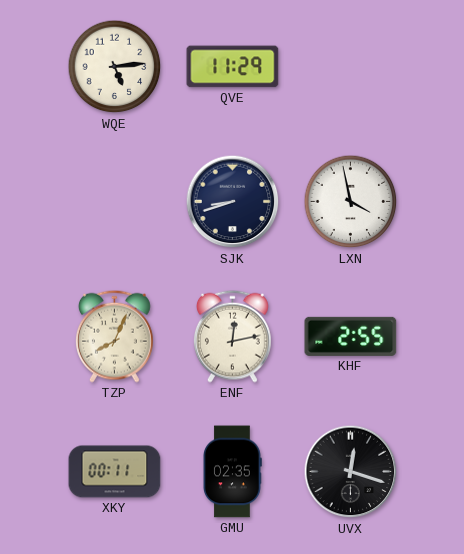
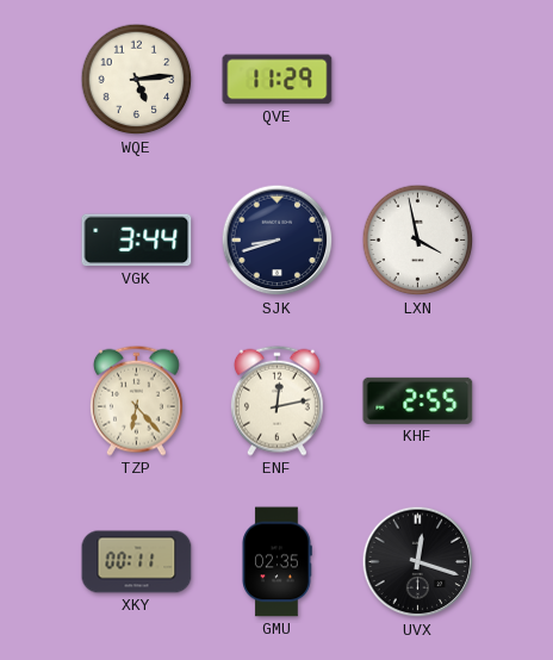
VGK: none -> 3:44
TZP: 8:04 -> 6:23
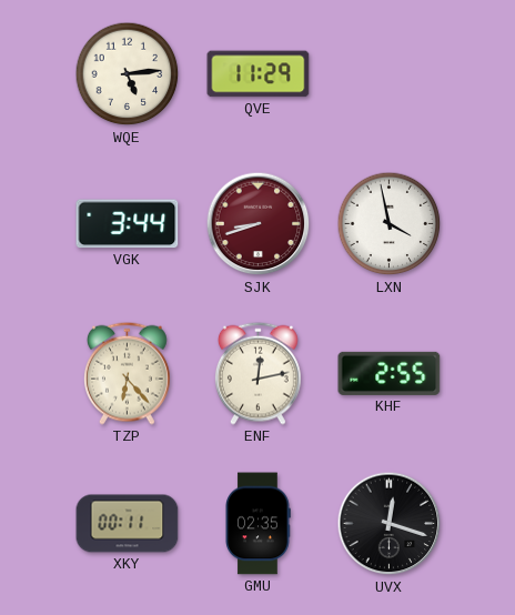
SJK dial: navy -> burgundy
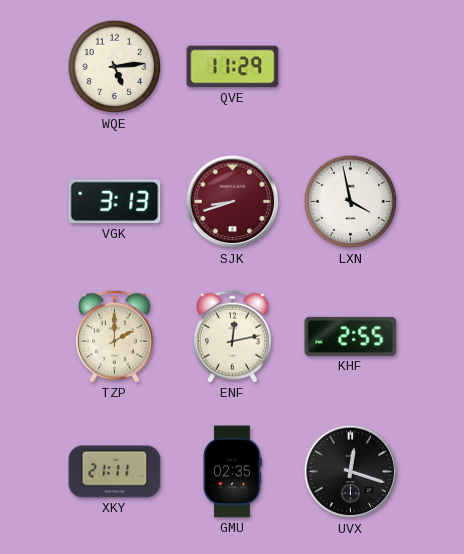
VGK: 3:44 -> 3:13
TZP: 6:23 -> 2:00
XKY: 00:11 -> 21:11
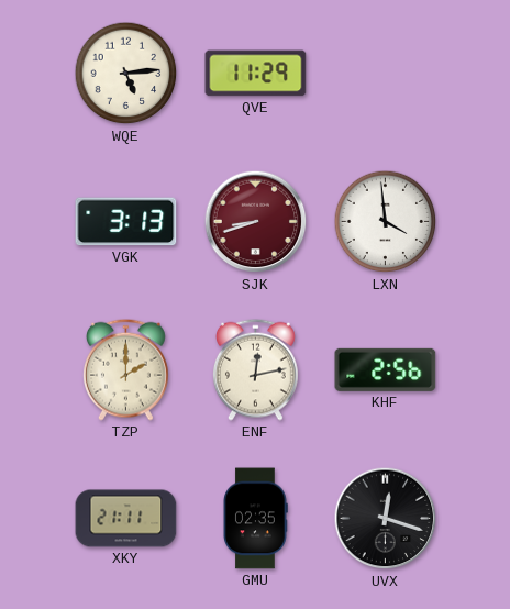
LXN: 3:58 -> 3:59
KHF: 2:55 -> 2:56
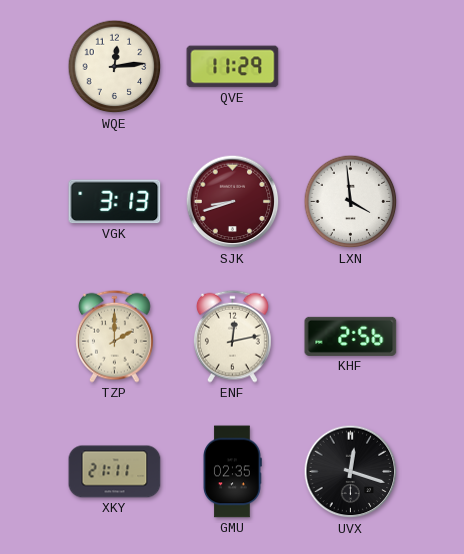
WQE: 5:14 -> 12:14
